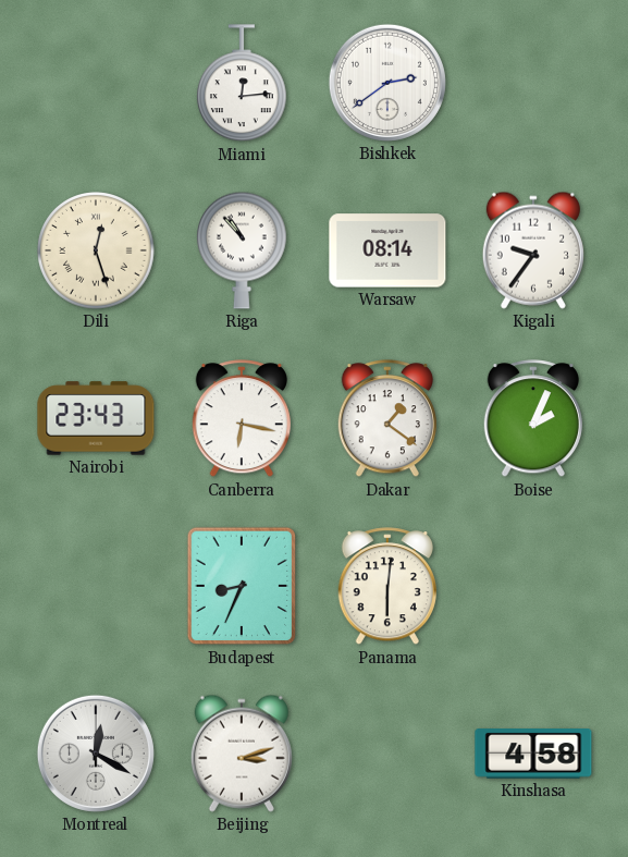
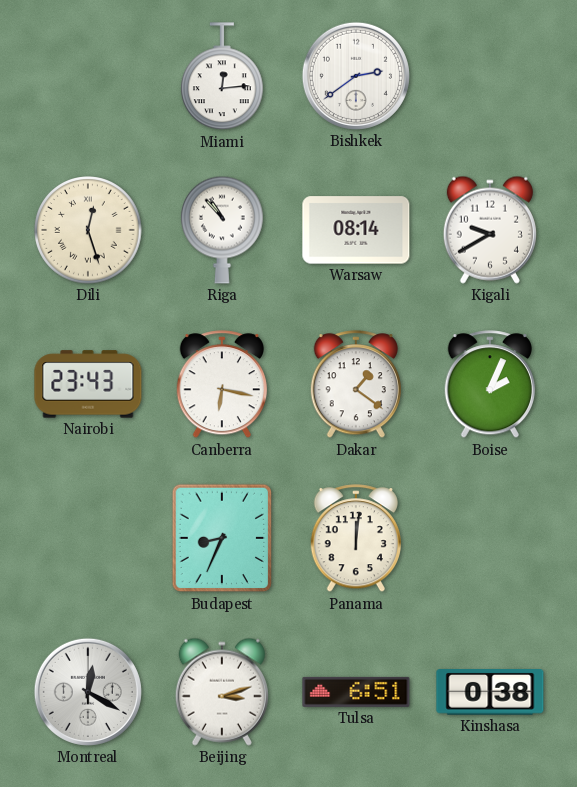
Kigali: 9:36 -> 9:40
Panama: 6:01 -> 12:01
Tulsa: none -> 6:51
Kinshasa: 4:58 -> 0:38
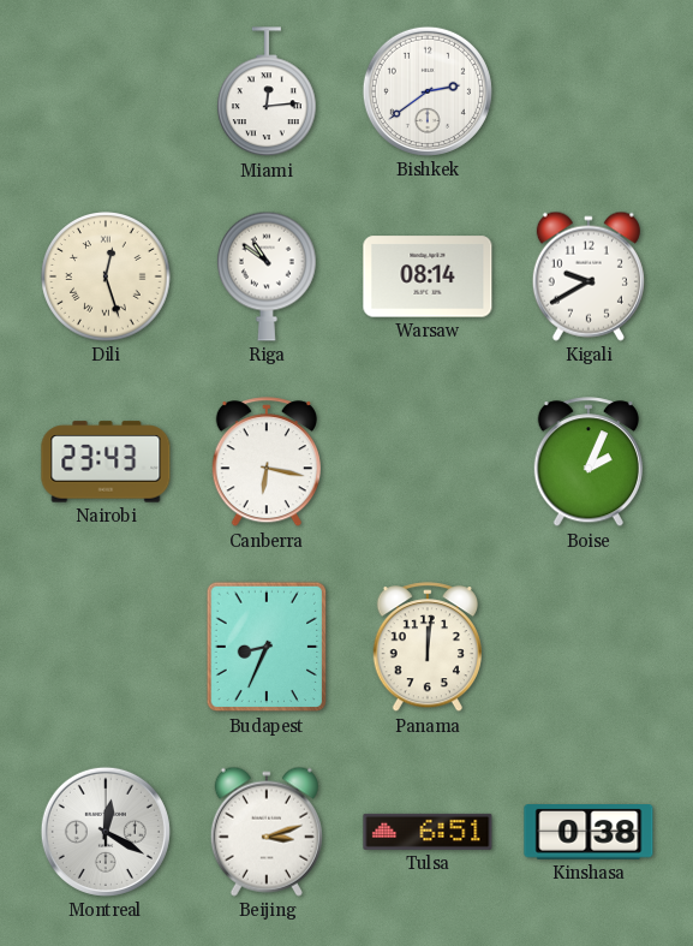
Riga: 10:53 -> 10:51
Dakar: 1:21 -> none
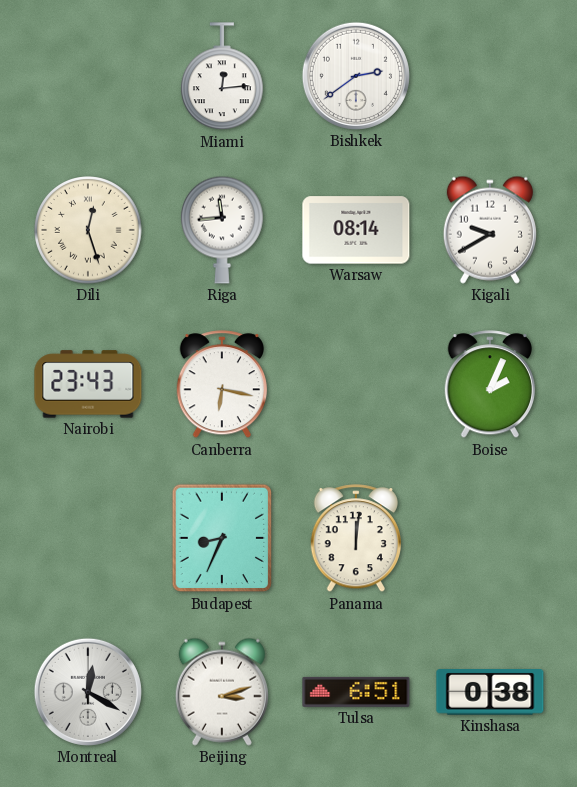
Riga: 10:51 -> 11:44
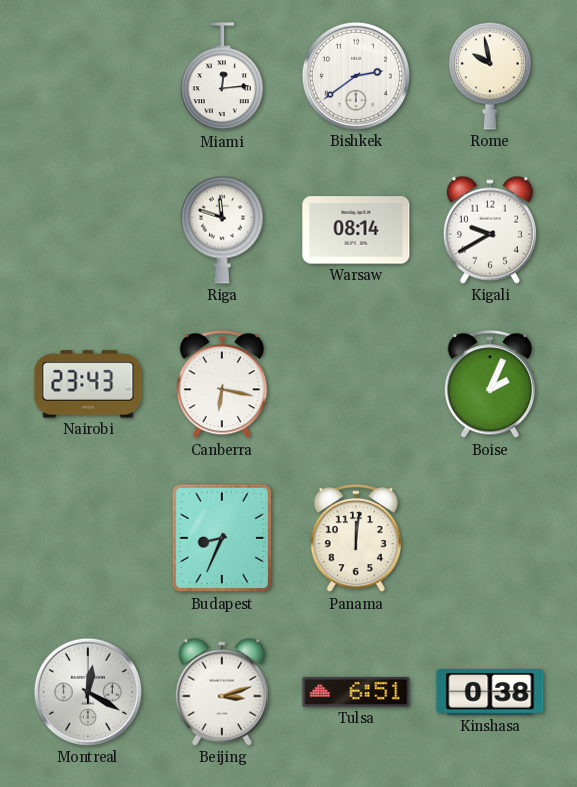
Rome: none -> 9:58
Dili: 12:27 -> none
Riga: 11:44 -> 11:48
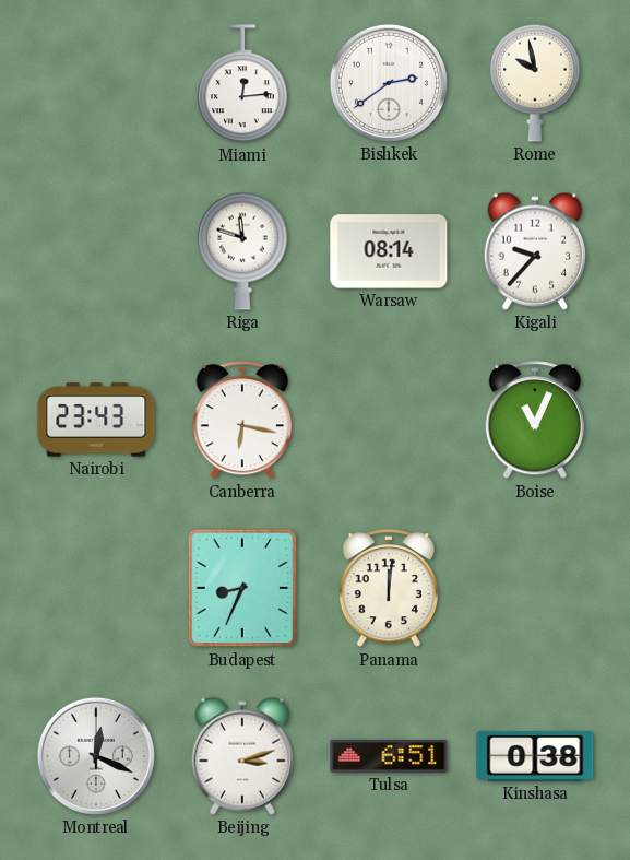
Kigali: 9:40 -> 9:37
Boise: 2:04 -> 11:04
Montreal: 12:20 -> 12:19
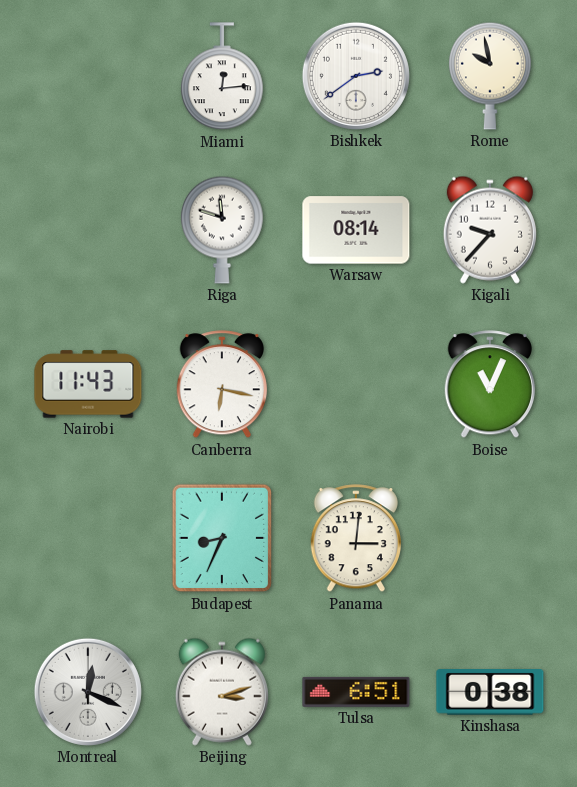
Nairobi: 23:43 -> 11:43
Panama: 12:01 -> 3:01
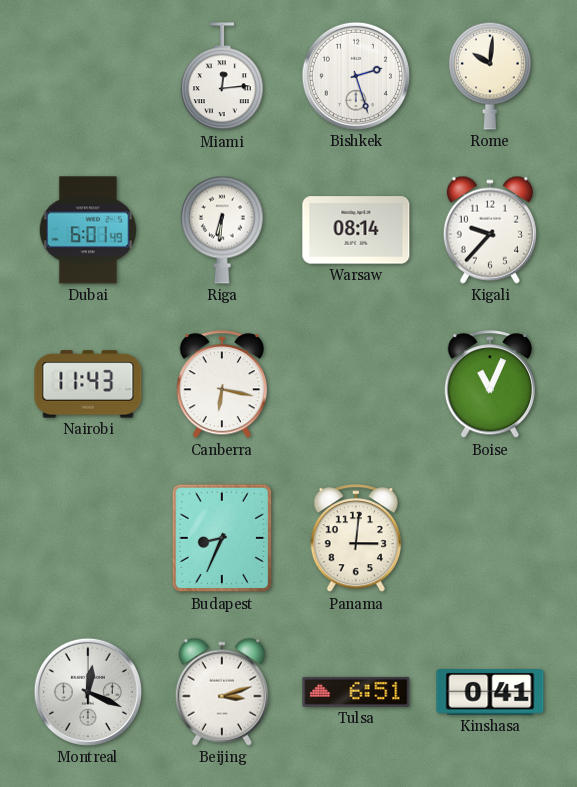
Bishkek: 2:39 -> 2:27
Rome: 9:58 -> 10:01
Dubai: none -> 6:01
Riga: 11:48 -> 6:31
Kinshasa: 0:38 -> 0:41
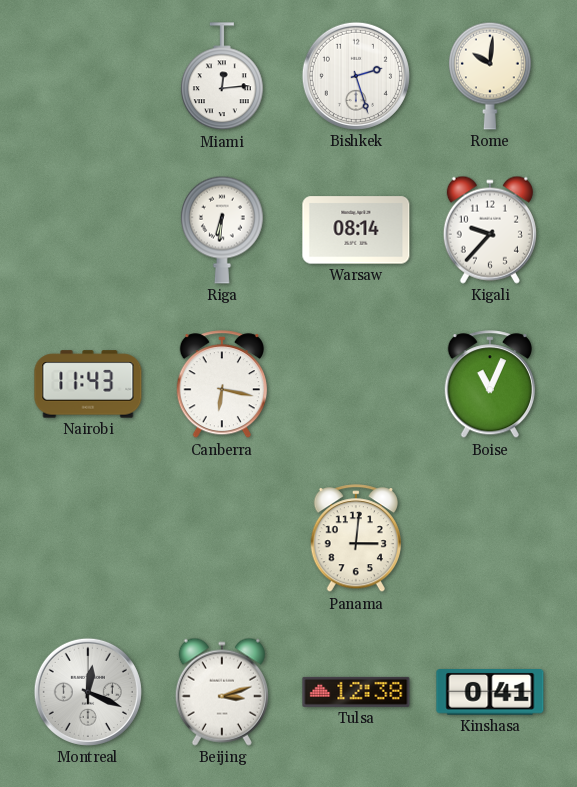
Dubai: 6:01 -> none
Budapest: 8:34 -> none
Tulsa: 6:51 -> 12:38
